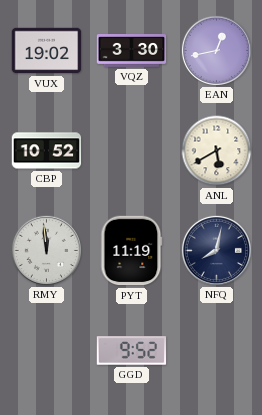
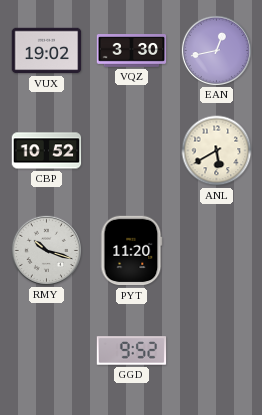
RMY: 11:59 -> 10:18
PYT: 11:19 -> 11:20
NFQ: 8:02 -> none
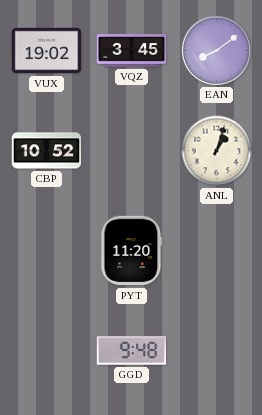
VQZ: 3:30 -> 3:45
EAN: 12:43 -> 8:09
ANL: 5:40 -> 1:03
RMY: 10:18 -> none
GGD: 9:52 -> 9:48
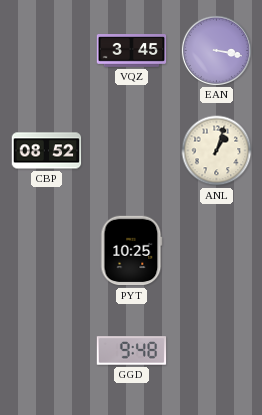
VUX: 19:02 -> none
EAN: 8:09 -> 3:17
CBP: 10:52 -> 08:52
PYT: 11:20 -> 10:25
